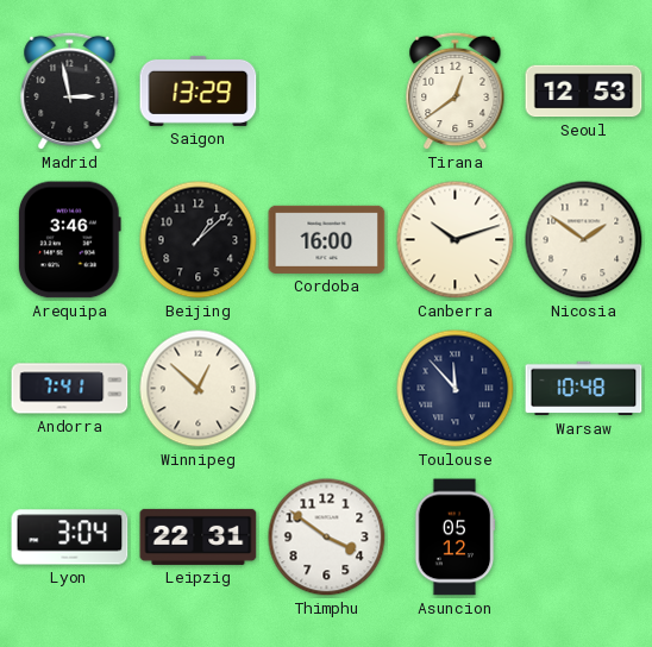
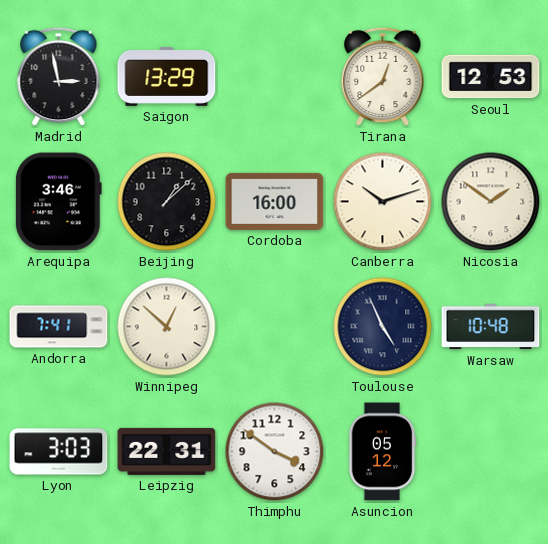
Toulouse: 11:53 -> 4:56
Lyon: 3:04 -> 3:03
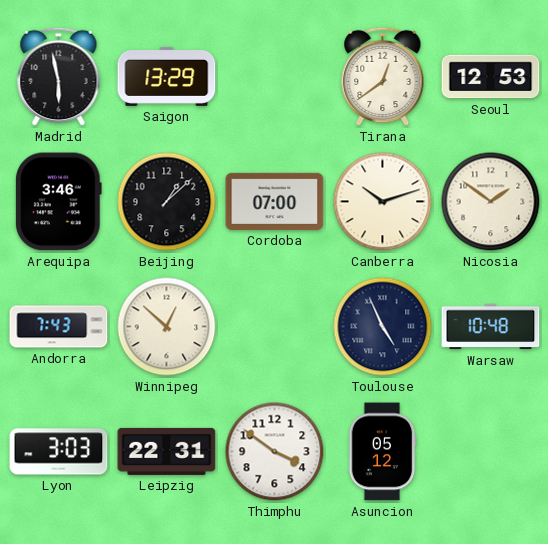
Madrid: 2:58 -> 5:58
Cordoba: 16:00 -> 07:00
Andorra: 7:41 -> 7:43
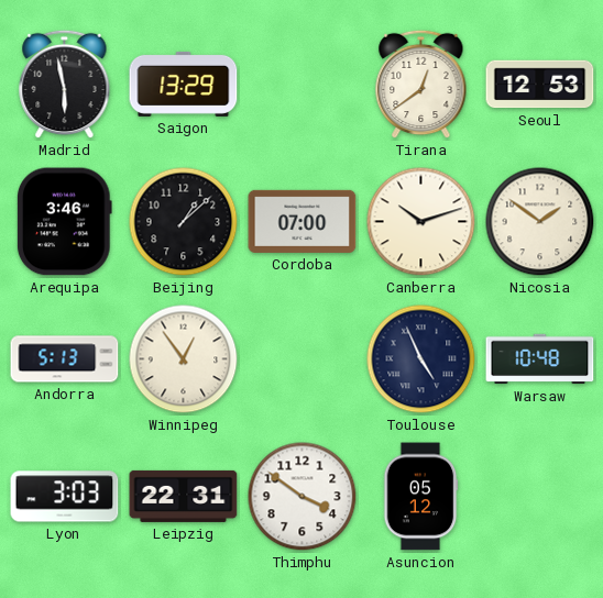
Andorra: 7:43 -> 5:13
Winnipeg: 12:52 -> 12:54
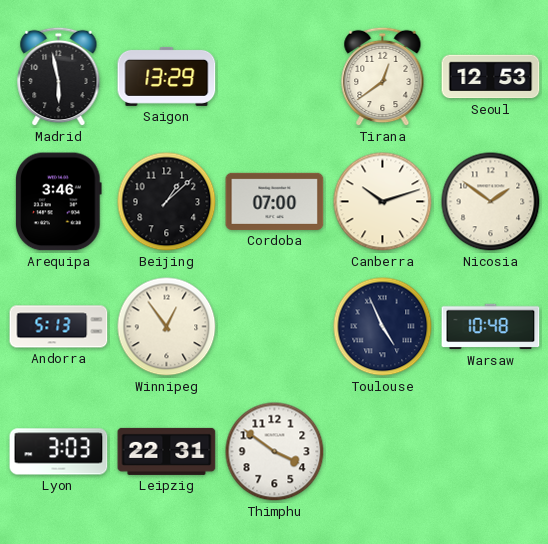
Asuncion: 05:12 -> none
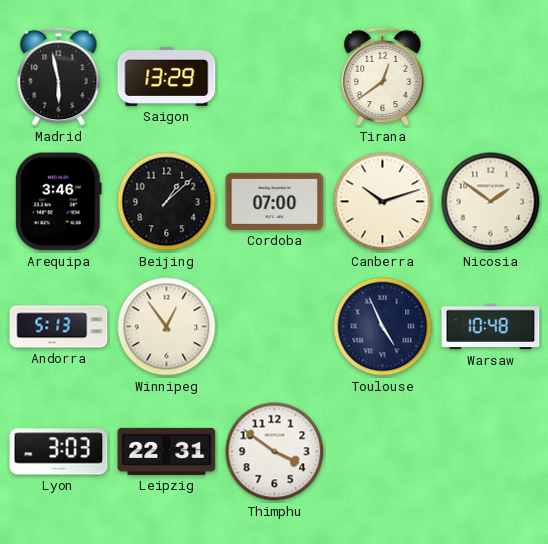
Seoul: 12:53 -> none
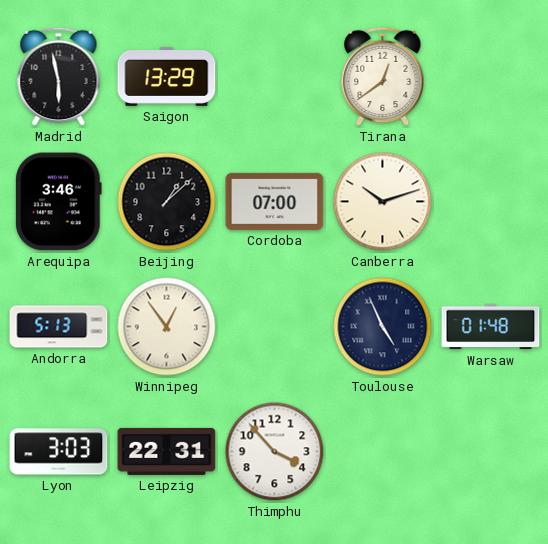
Nicosia: 1:51 -> none
Warsaw: 10:48 -> 01:48
Thimphu: 3:51 -> 3:53
